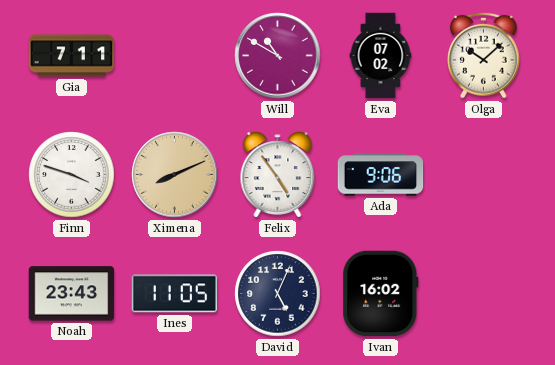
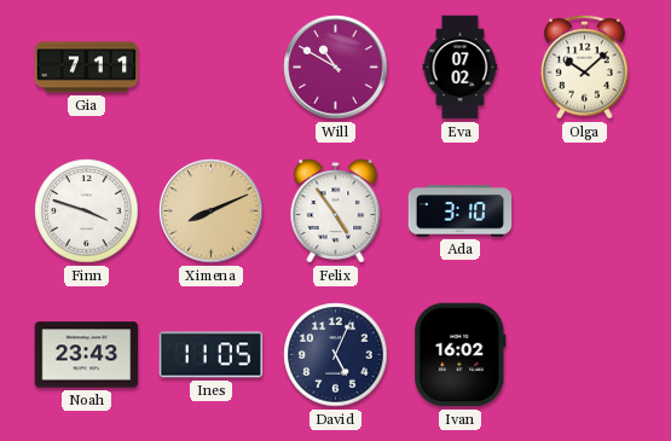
Ada: 9:06 -> 3:10
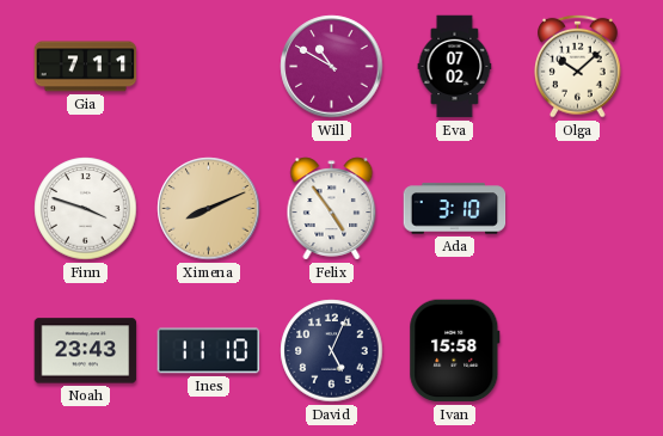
Ines: 11:05 -> 11:10
Ivan: 16:02 -> 15:58
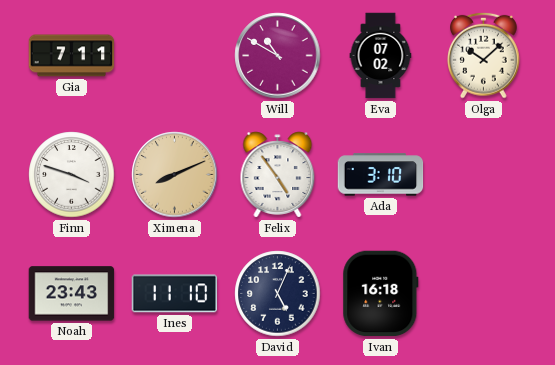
Ivan: 15:58 -> 16:18
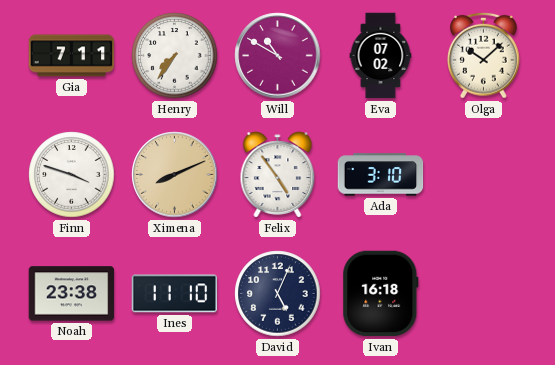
Henry: none -> 7:36
Noah: 23:43 -> 23:38
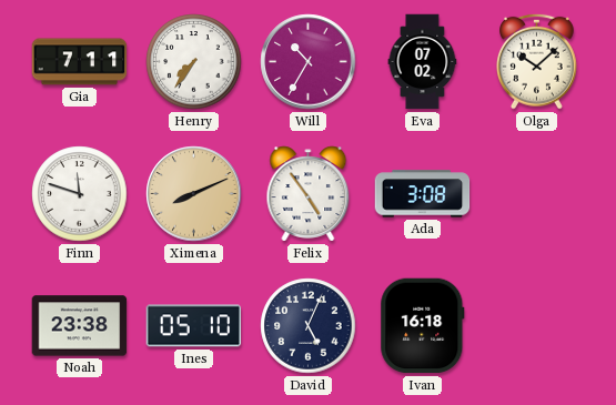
Will: 10:50 -> 10:35
Finn: 3:48 -> 11:48
Ada: 3:10 -> 3:08
Ines: 11:10 -> 05:10
